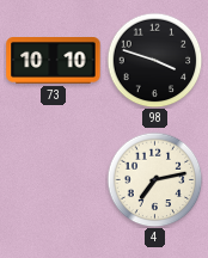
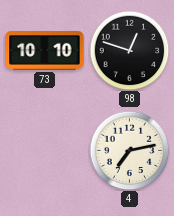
98: 3:48 -> 12:48
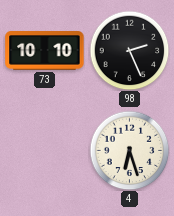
98: 12:48 -> 2:26
4: 7:13 -> 6:27
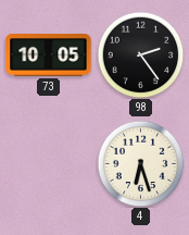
73: 10:10 -> 10:05
98: 2:26 -> 2:24
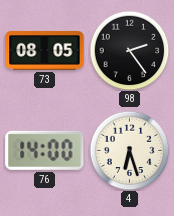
73: 10:05 -> 08:05
76: none -> 14:00
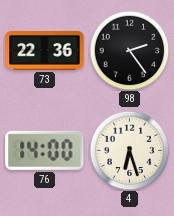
73: 08:05 -> 22:36
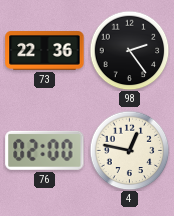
76: 14:00 -> 02:00
4: 6:27 -> 12:47
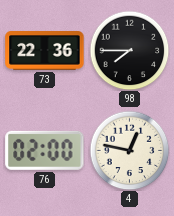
98: 2:24 -> 7:45
